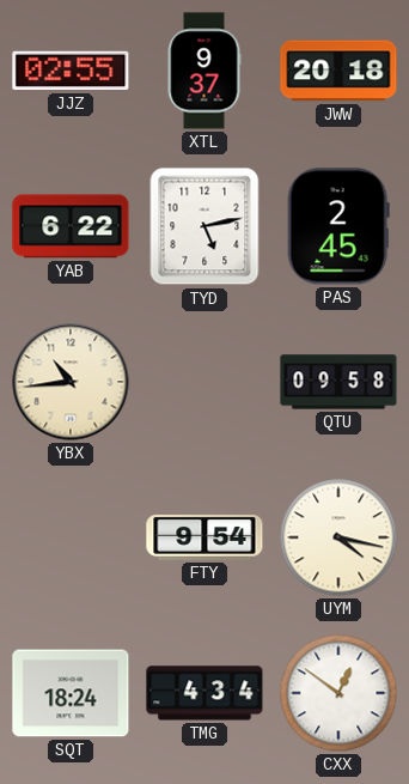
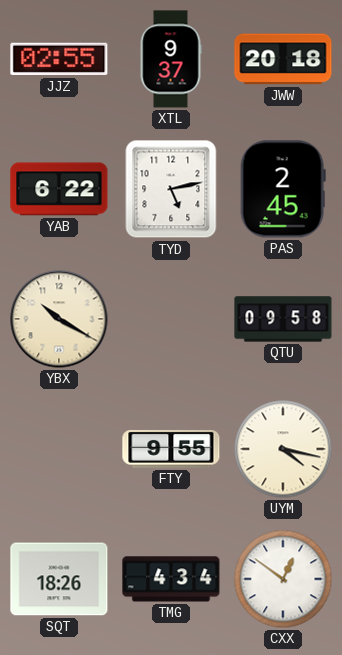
YBX: 10:44 -> 10:20
FTY: 9:54 -> 9:55
SQT: 18:24 -> 18:26
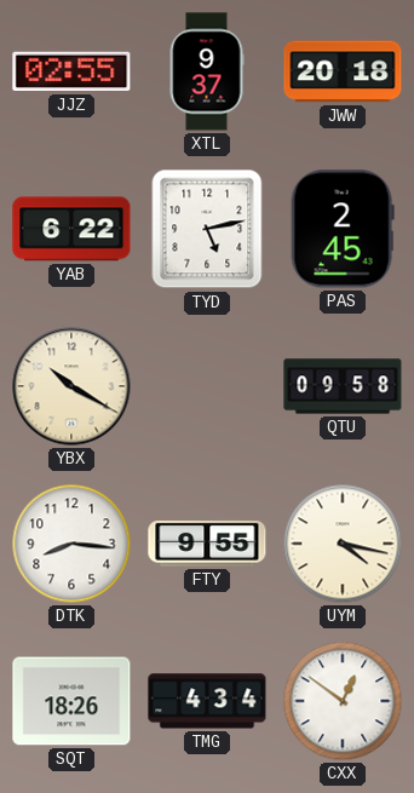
DTK: none -> 8:16
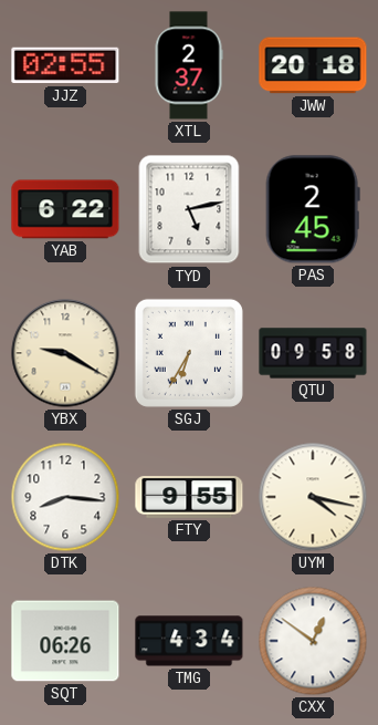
XTL: 9:37 -> 2:37
YBX: 10:20 -> 9:20
SGJ: none -> 6:35
SQT: 18:26 -> 06:26
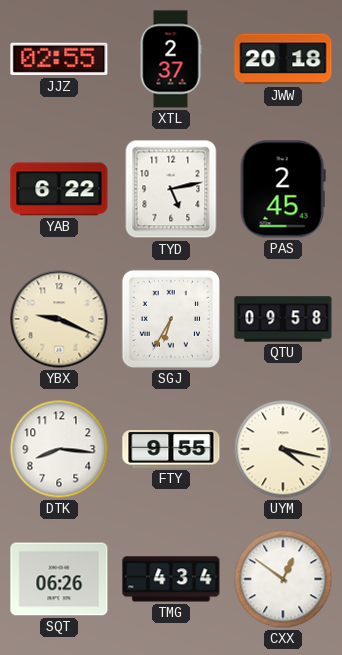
YBX: 9:20 -> 9:19
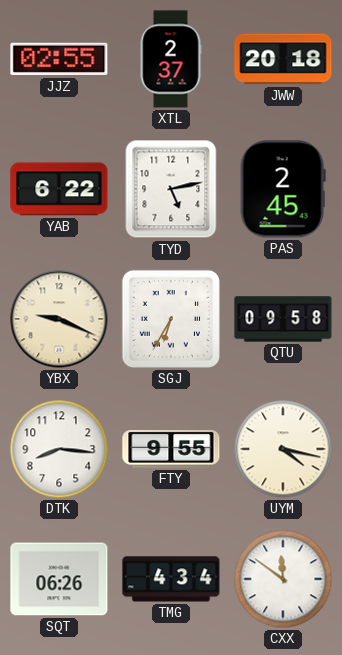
CXX: 12:51 -> 11:51
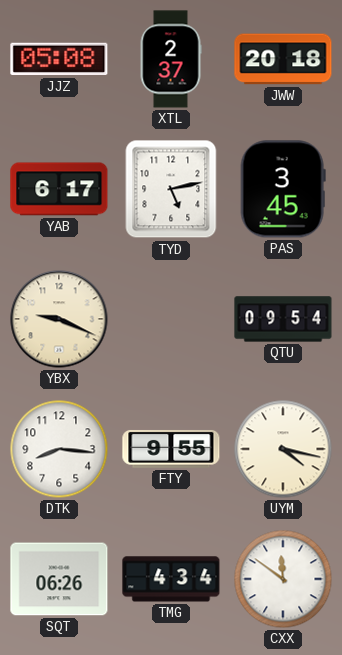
JJZ: 02:55 -> 05:08
YAB: 6:22 -> 6:17
PAS: 2:45 -> 3:45
SGJ: 6:35 -> none
QTU: 09:58 -> 09:54
